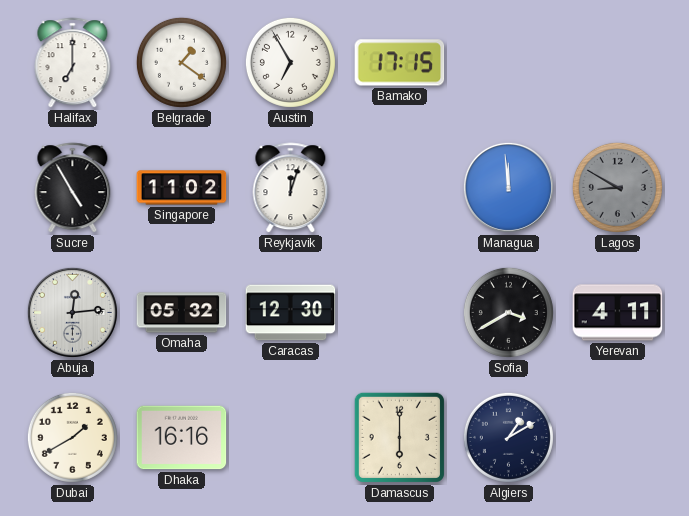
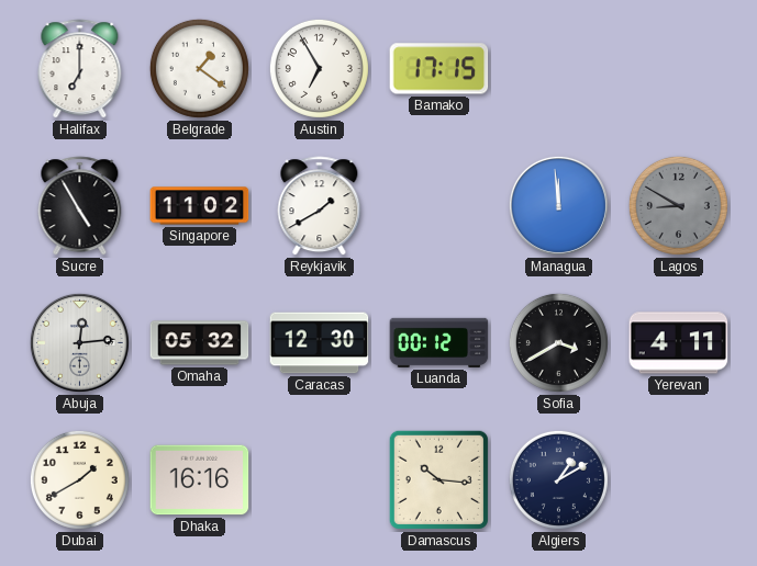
Reykjavik: 12:03 -> 1:40
Luanda: none -> 00:12
Damascus: 6:00 -> 10:16
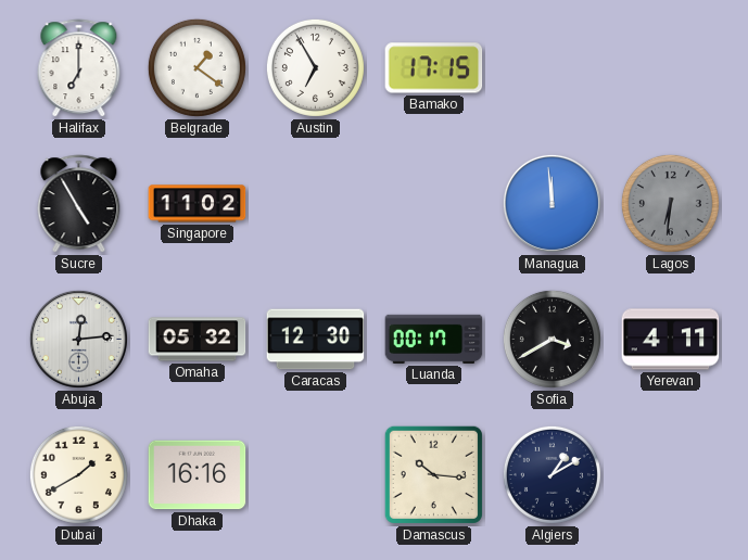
Reykjavik: 1:40 -> none
Lagos: 8:50 -> 6:31
Luanda: 00:12 -> 00:17
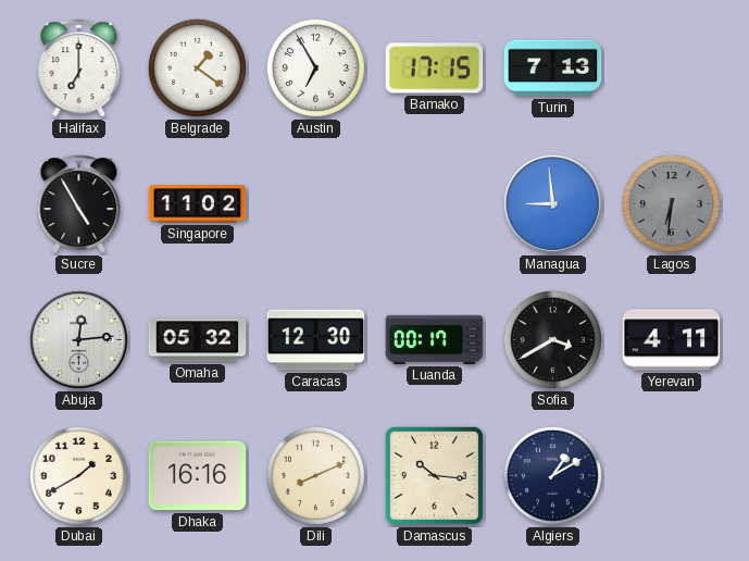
Turin: none -> 7:13
Managua: 11:59 -> 8:59
Dili: none -> 8:11
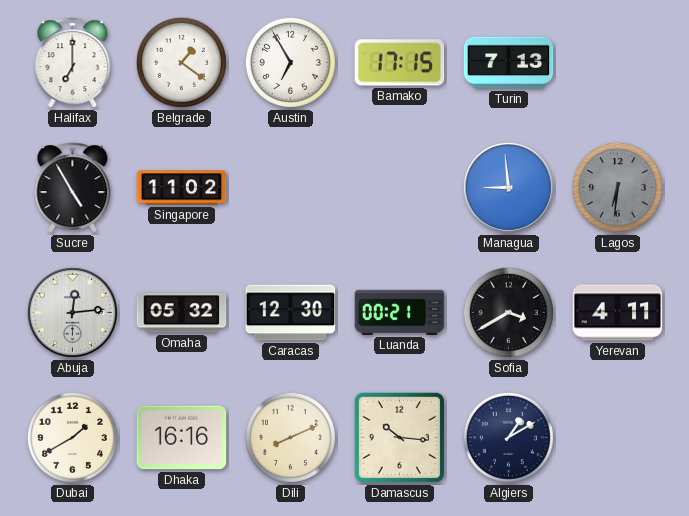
Luanda: 00:17 -> 00:21
